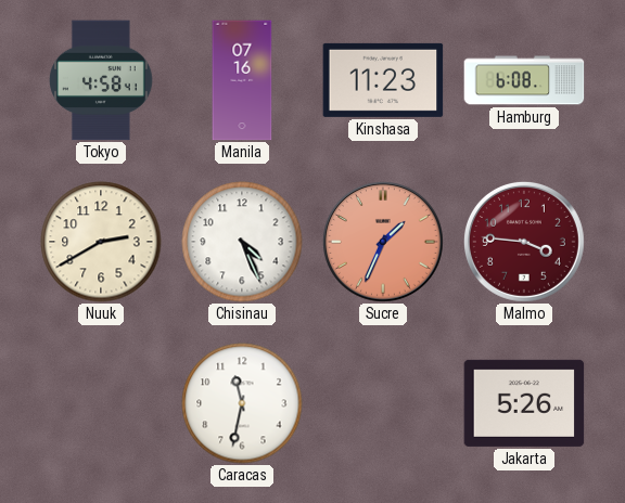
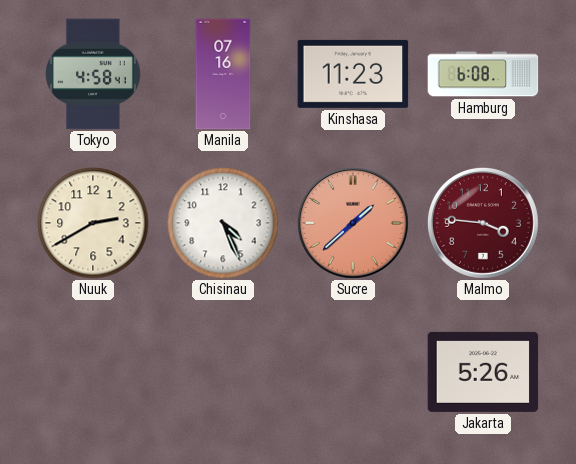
Sucre: 1:34 -> 1:38
Caracas: 11:32 -> none
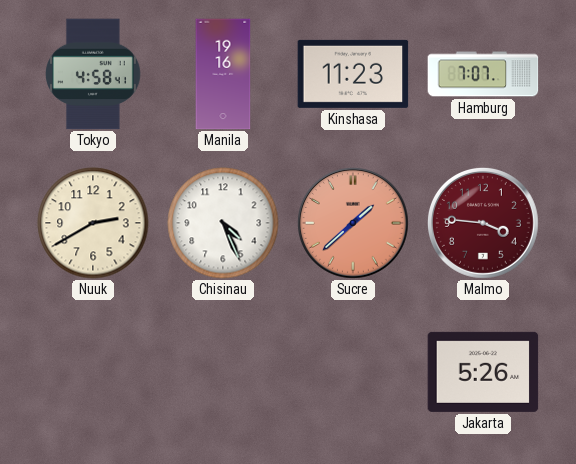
Manila: 07:16 -> 19:16
Hamburg: 6:08 -> 7:07
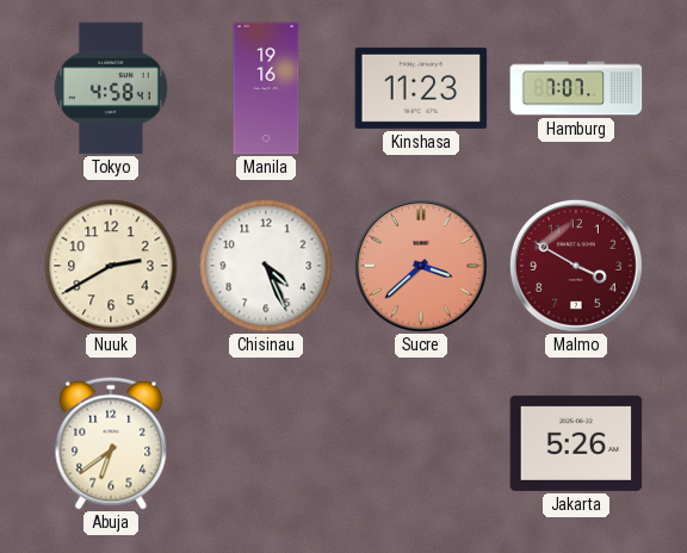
Sucre: 1:38 -> 3:38
Malmo: 3:46 -> 3:50
Abuja: none -> 6:39
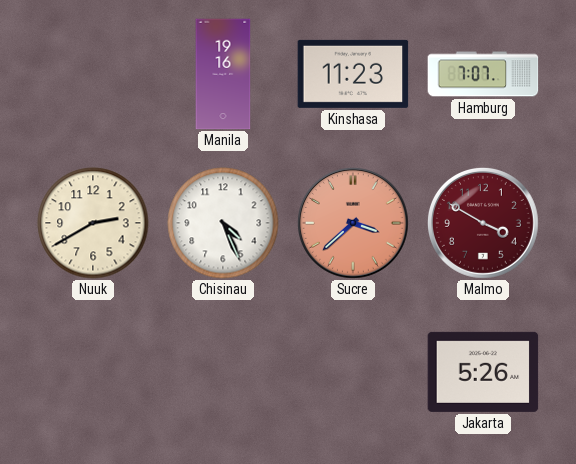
Tokyo: 4:58 -> none
Abuja: 6:39 -> none
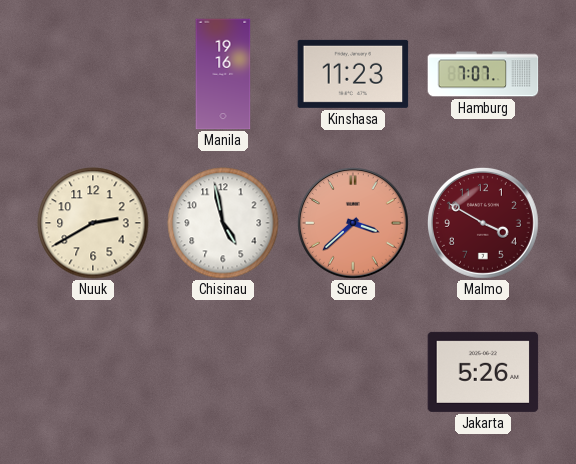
Chisinau: 4:26 -> 4:58
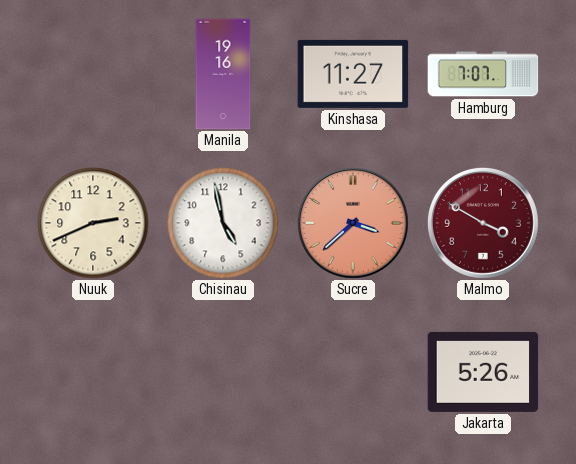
Kinshasa: 11:23 -> 11:27
Nuuk: 2:40 -> 2:41
